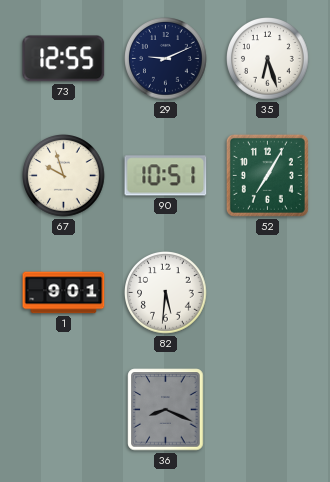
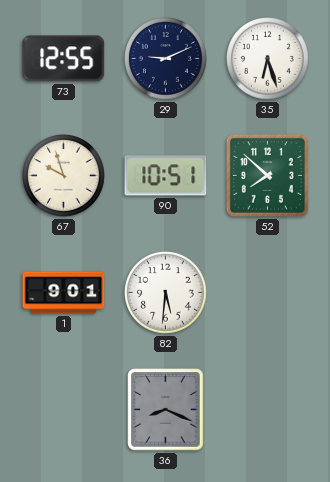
52: 7:05 -> 7:52
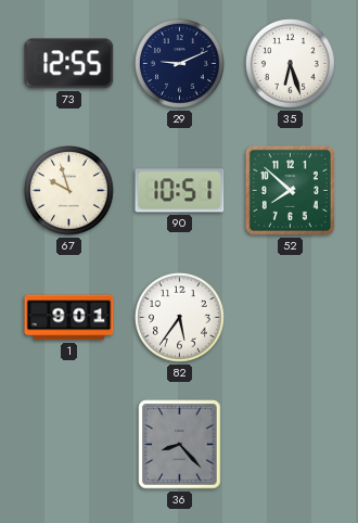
82: 5:31 -> 5:36
36: 8:19 -> 8:23
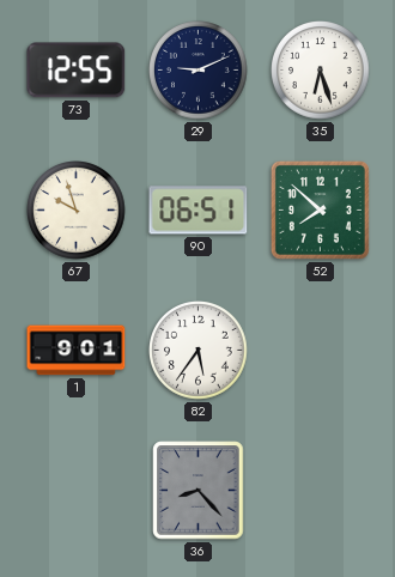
90: 10:51 -> 06:51
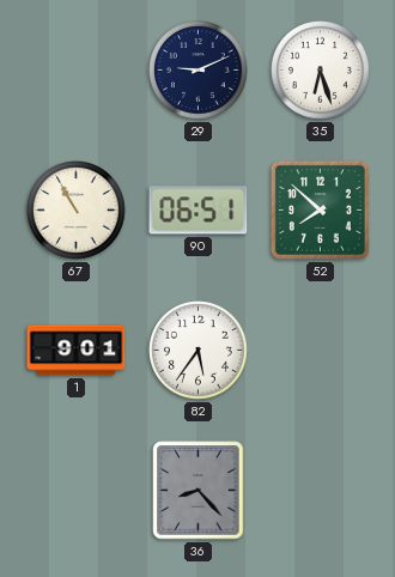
73: 12:55 -> none
67: 9:57 -> 10:55
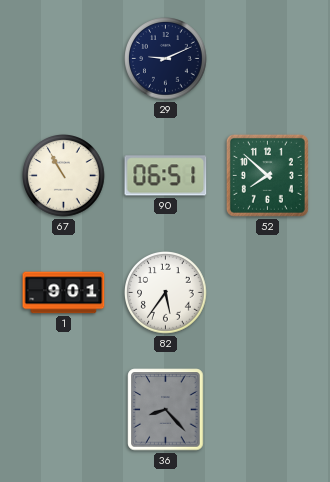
35: 6:27 -> none
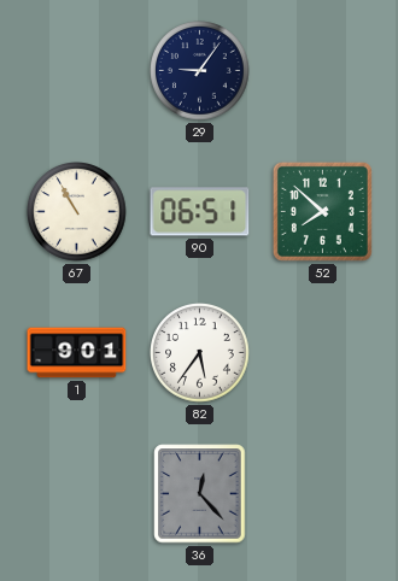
29: 9:11 -> 9:06
36: 8:23 -> 12:23
